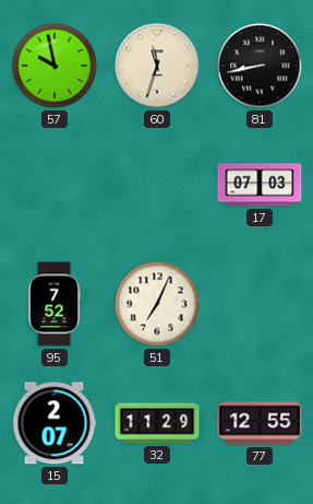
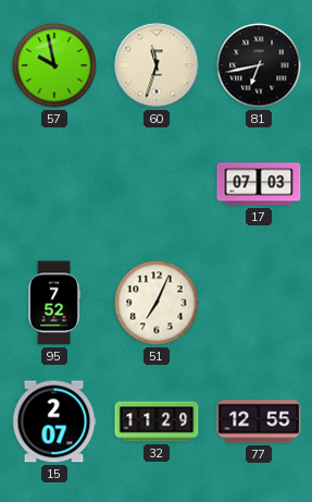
81: 8:43 -> 6:43
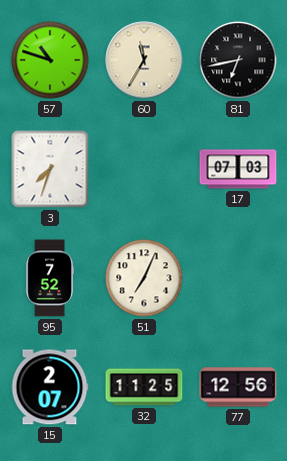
57: 9:58 -> 10:48
60: 11:33 -> 11:35
3: none -> 7:33
32: 11:29 -> 11:25
77: 12:55 -> 12:56
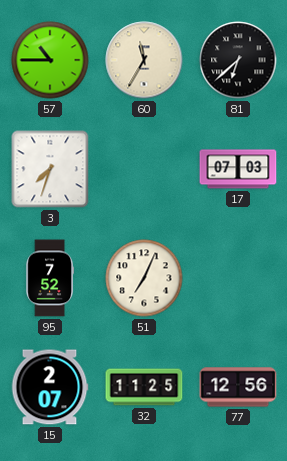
57: 10:48 -> 10:45
81: 6:43 -> 6:38
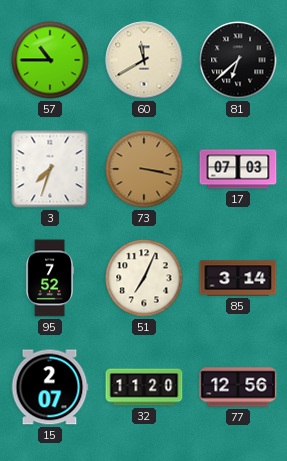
60: 11:35 -> 11:40
73: none -> 3:17
85: none -> 3:14
32: 11:25 -> 11:20
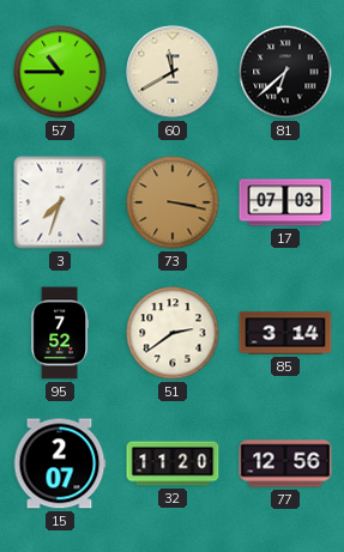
51: 7:04 -> 2:39
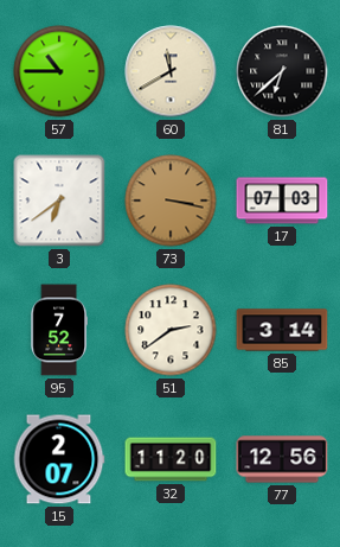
3: 7:33 -> 6:39
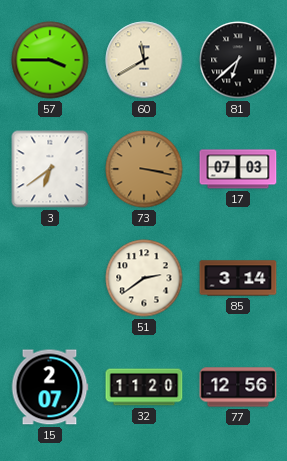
57: 10:45 -> 3:45
95: 7:52 -> none
